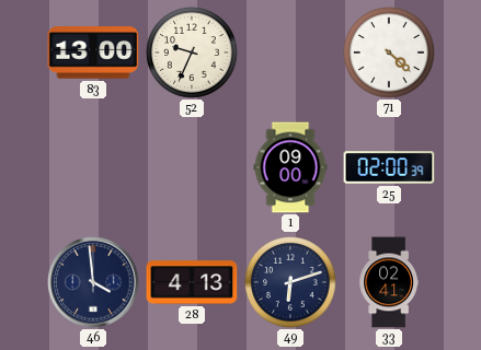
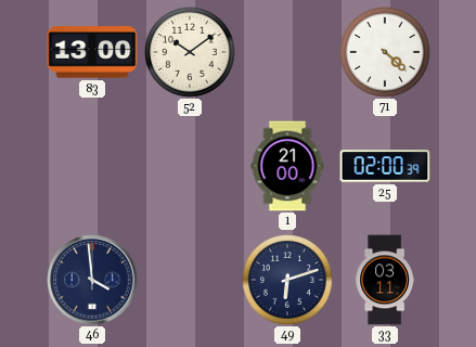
52: 9:34 -> 10:09
1: 09:00 -> 21:00
28: 4:13 -> none
33: 02:41 -> 03:11
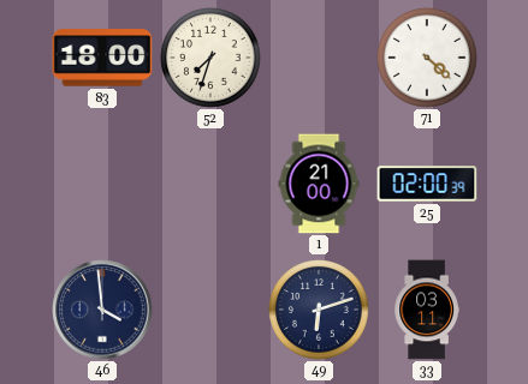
83: 13:00 -> 18:00
52: 10:09 -> 7:33
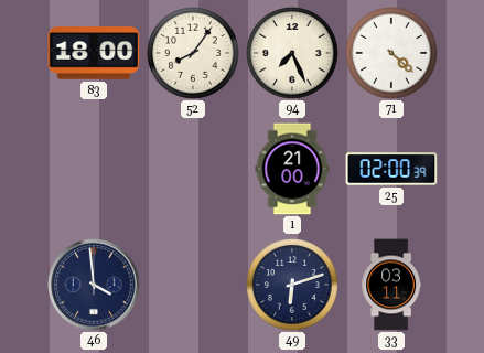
52: 7:33 -> 8:06
94: none -> 7:26
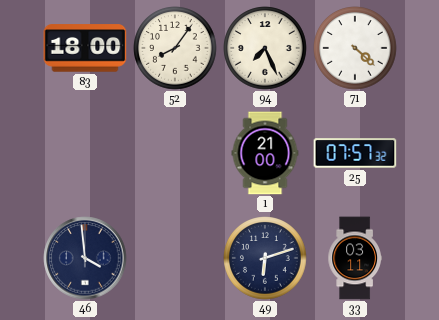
25: 02:00 -> 07:57
